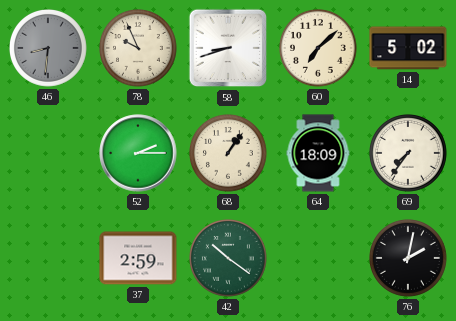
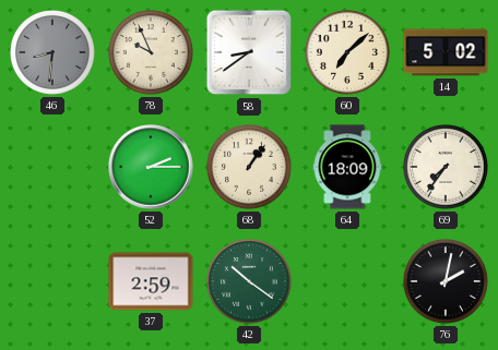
58: 8:42 -> 8:39
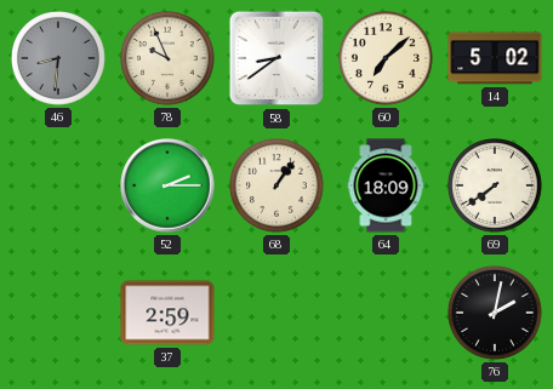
69: 7:36 -> 7:39
42: 10:21 -> none
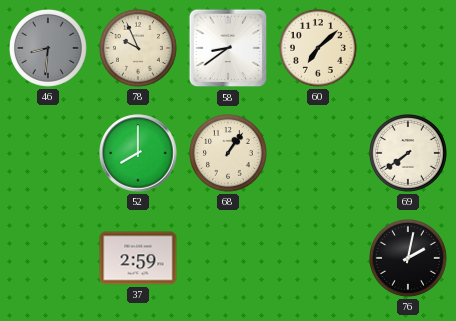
14: 5:02 -> none
52: 2:15 -> 8:00
64: 18:09 -> none
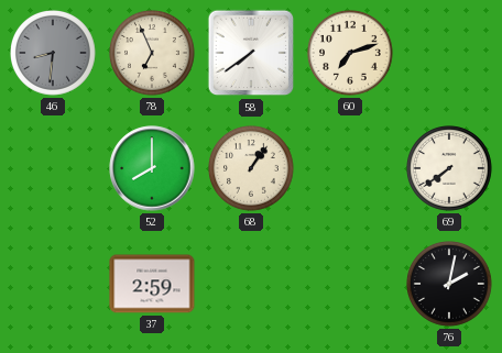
78: 9:56 -> 6:56
58: 8:39 -> 7:39
60: 7:08 -> 7:12
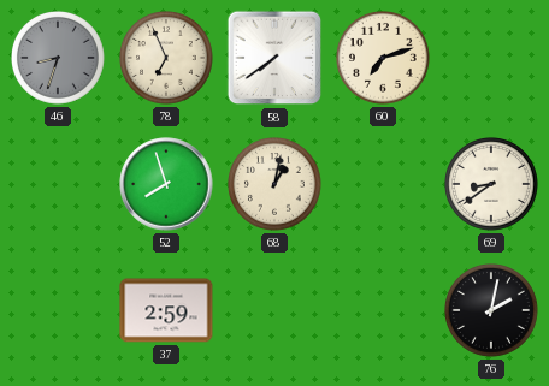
46: 8:31 -> 8:33
52: 8:00 -> 7:57
68: 1:06 -> 1:02
69: 7:39 -> 8:39
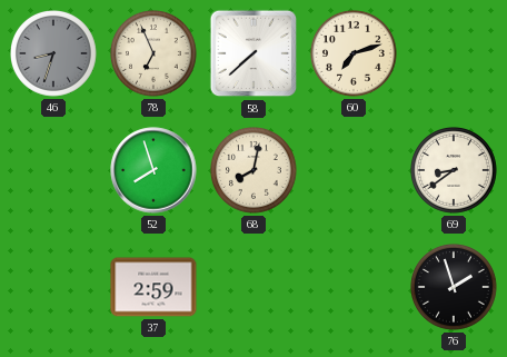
58: 7:39 -> 7:38
68: 1:02 -> 8:02
76: 2:02 -> 1:57
